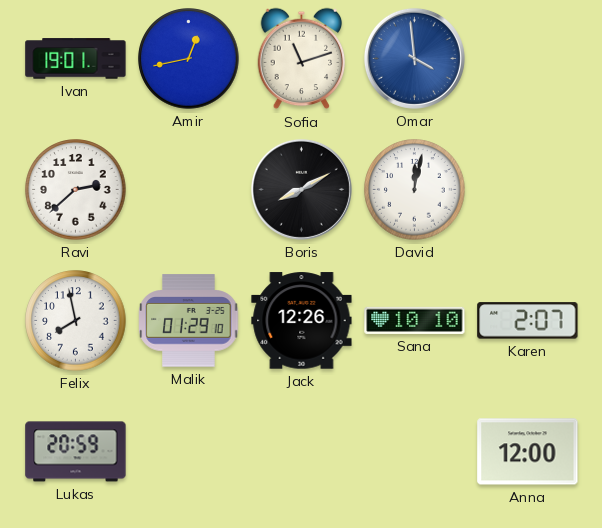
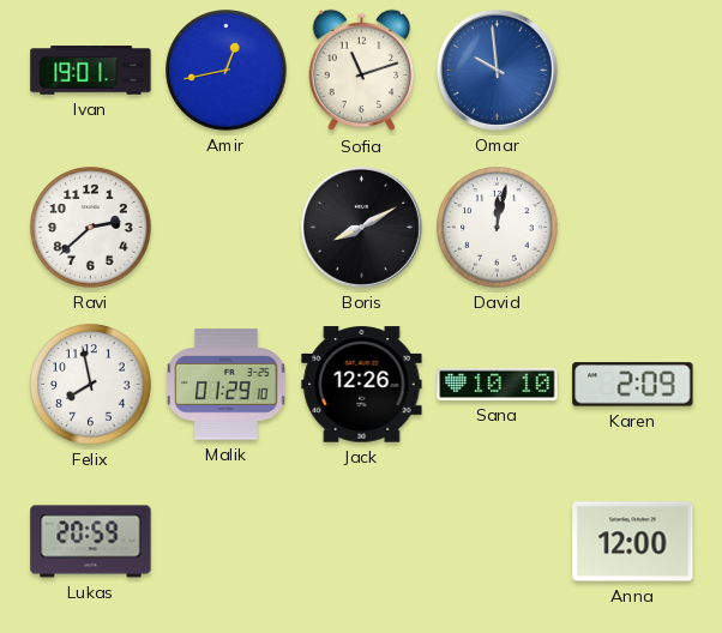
Omar: 3:59 -> 9:59
Karen: 2:07 -> 2:09
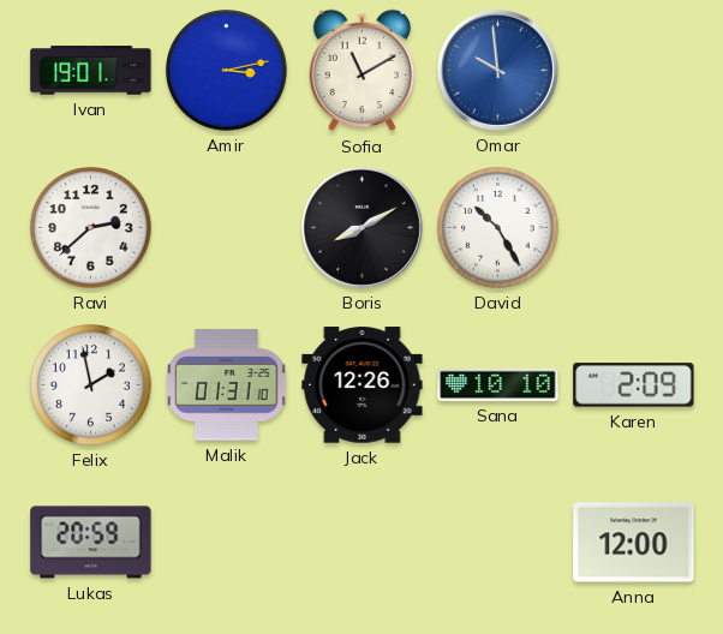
Amir: 12:43 -> 3:13
Sofia: 11:12 -> 11:10
David: 12:02 -> 10:25
Felix: 7:58 -> 1:58
Malik: 01:29 -> 01:31
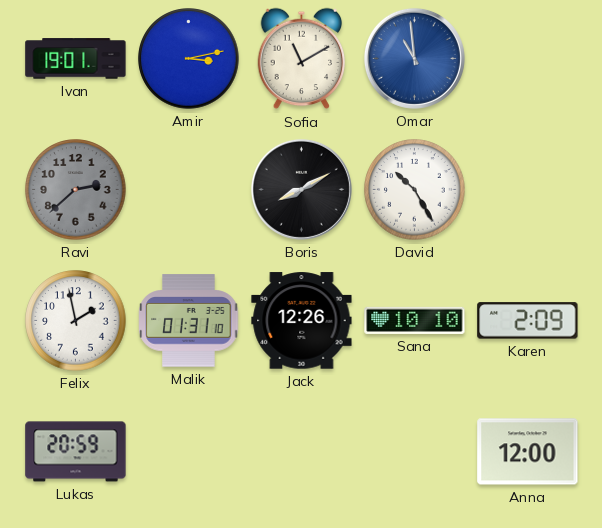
Omar: 9:59 -> 10:59
Ravi dial: white -> grey
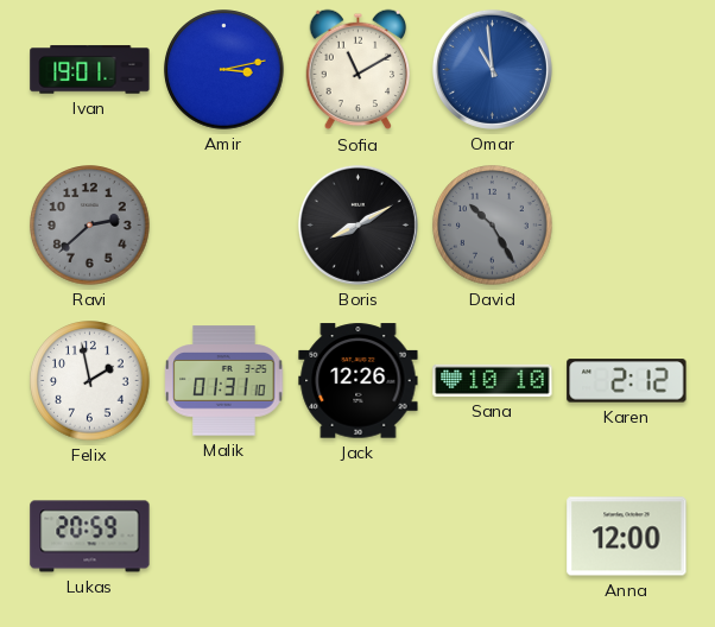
David dial: white -> grey
Karen: 2:09 -> 2:12
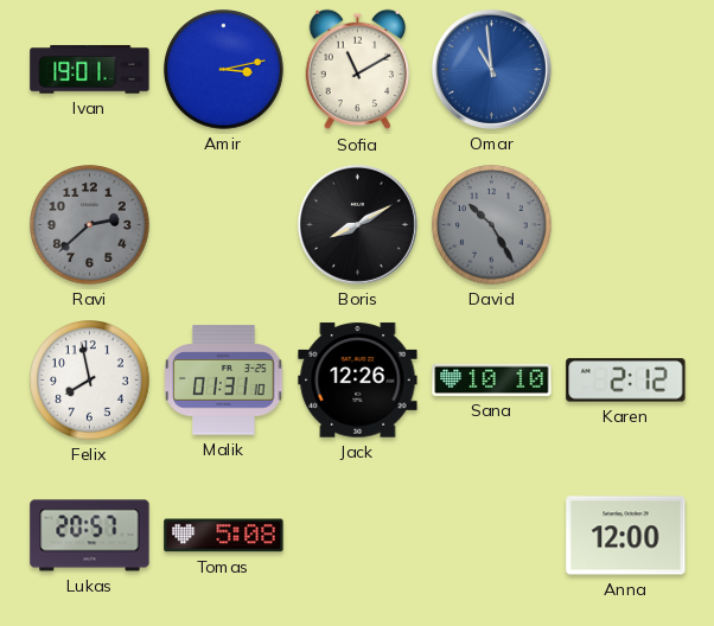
Felix: 1:58 -> 7:58
Lukas: 20:59 -> 20:57
Tomas: none -> 5:08
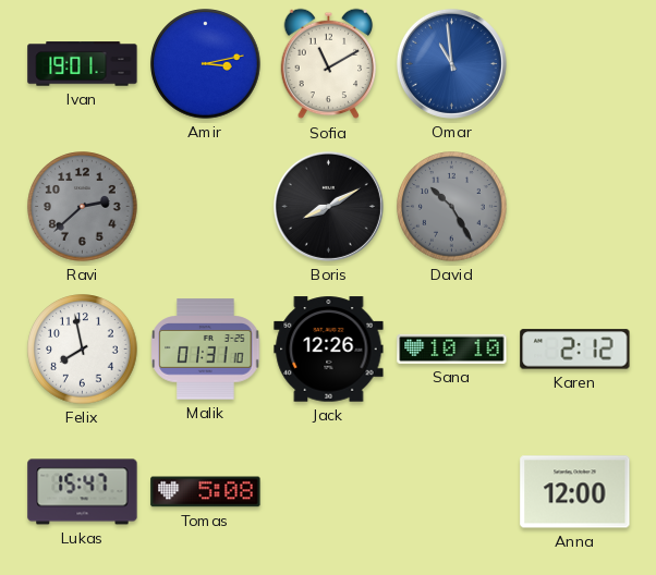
Lukas: 20:57 -> 15:47
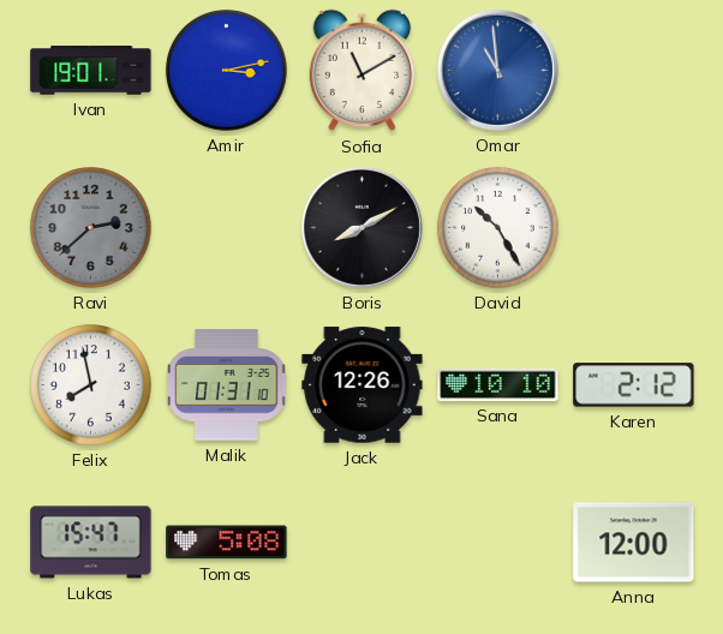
David dial: grey -> white
